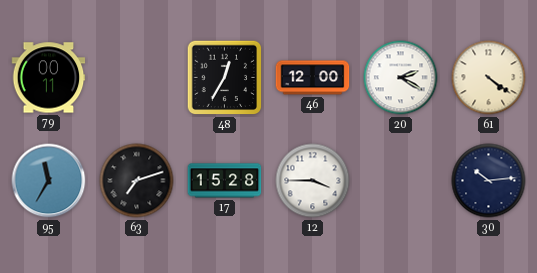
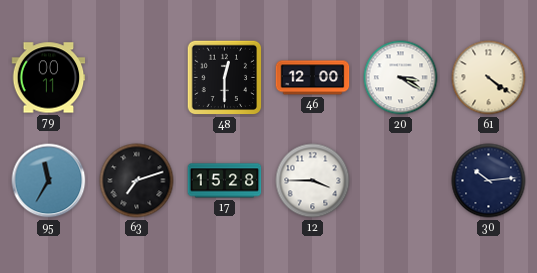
48: 12:35 -> 12:30
20: 2:20 -> 3:20
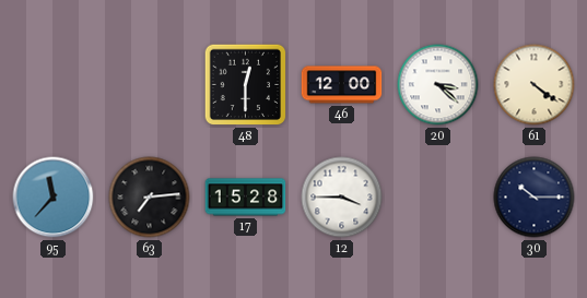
79: 00:11 -> none
20: 3:20 -> 3:22
95: 11:35 -> 11:37
63: 7:12 -> 7:14
30: 10:14 -> 10:15
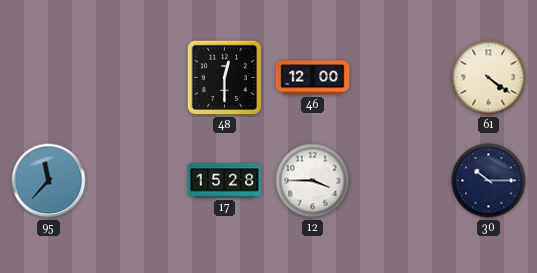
20: 3:22 -> none
63: 7:14 -> none
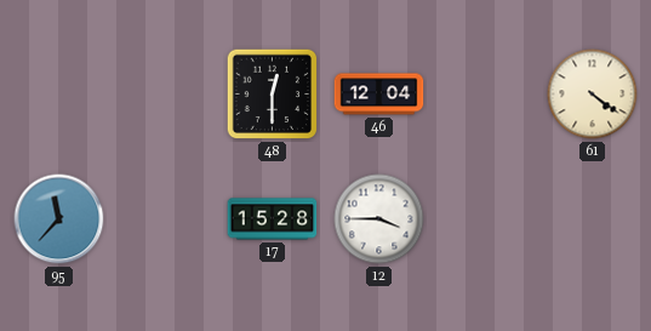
46: 12:00 -> 12:04
30: 10:15 -> none
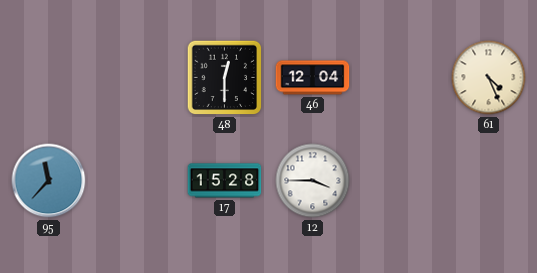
61: 4:21 -> 4:26
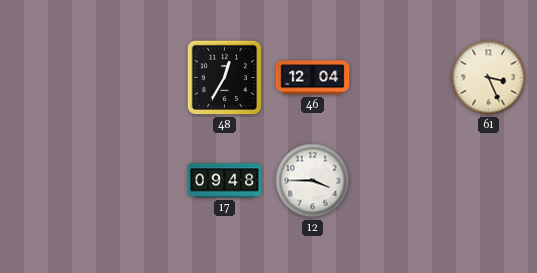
48: 12:30 -> 12:35
61: 4:26 -> 3:26
95: 11:37 -> none
17: 15:28 -> 09:48
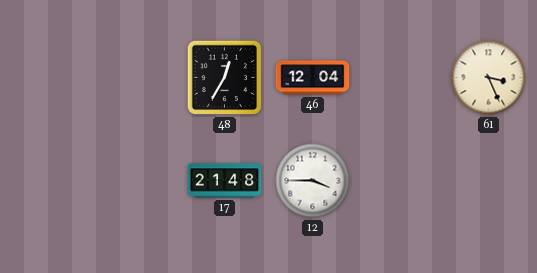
17: 09:48 -> 21:48
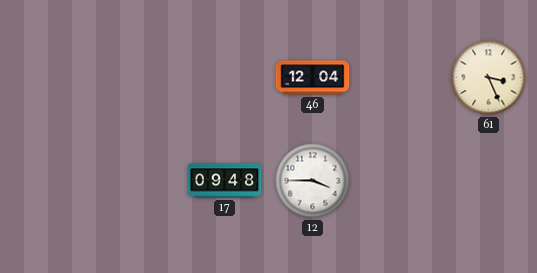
48: 12:35 -> none
17: 21:48 -> 09:48
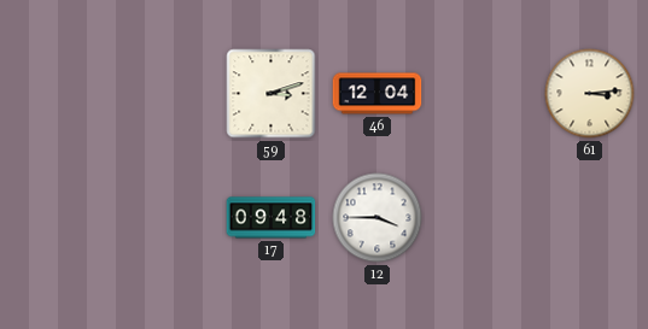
59: none -> 3:12
61: 3:26 -> 3:14
